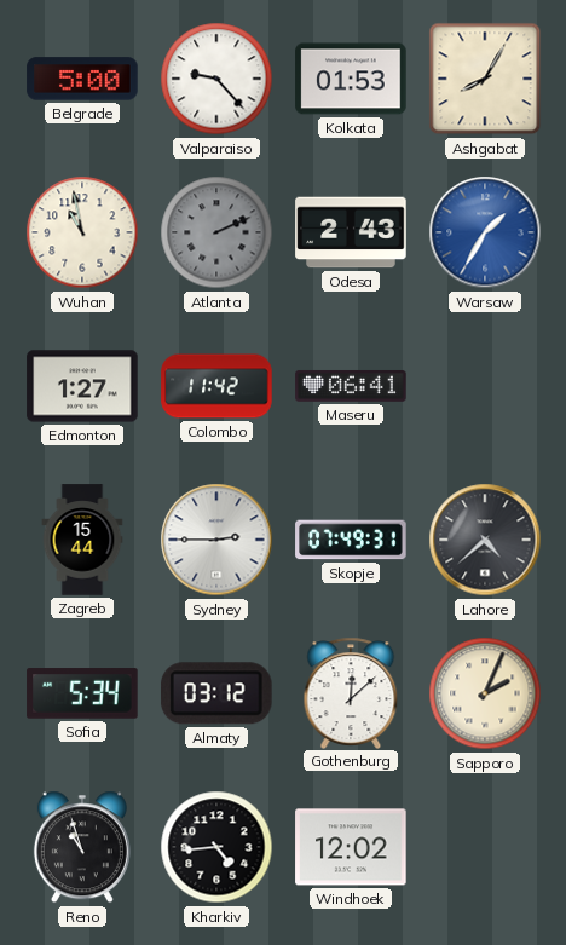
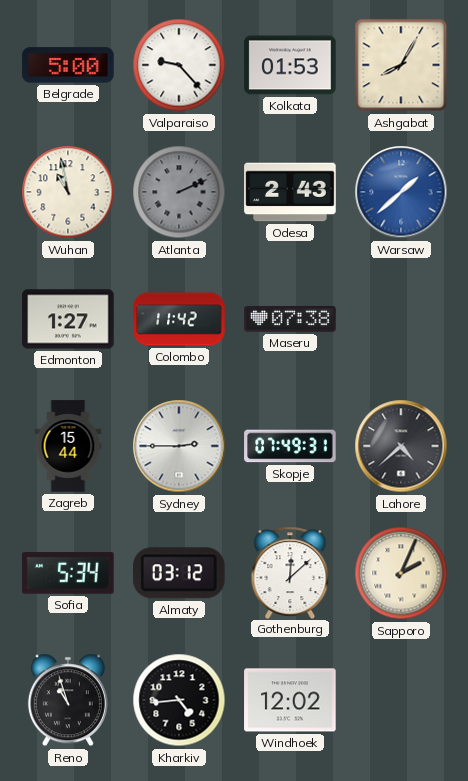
Warsaw: 1:35 -> 1:38
Maseru: 06:41 -> 07:38
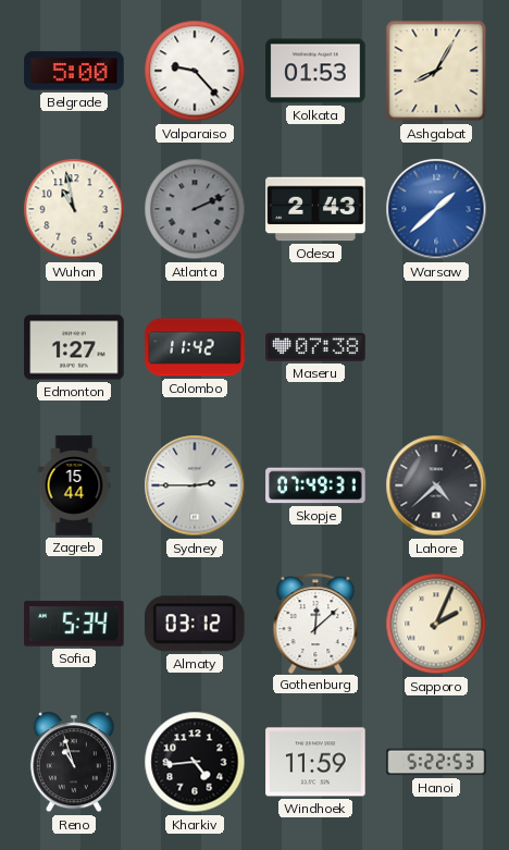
Windhoek: 12:02 -> 11:59
Hanoi: none -> 5:22
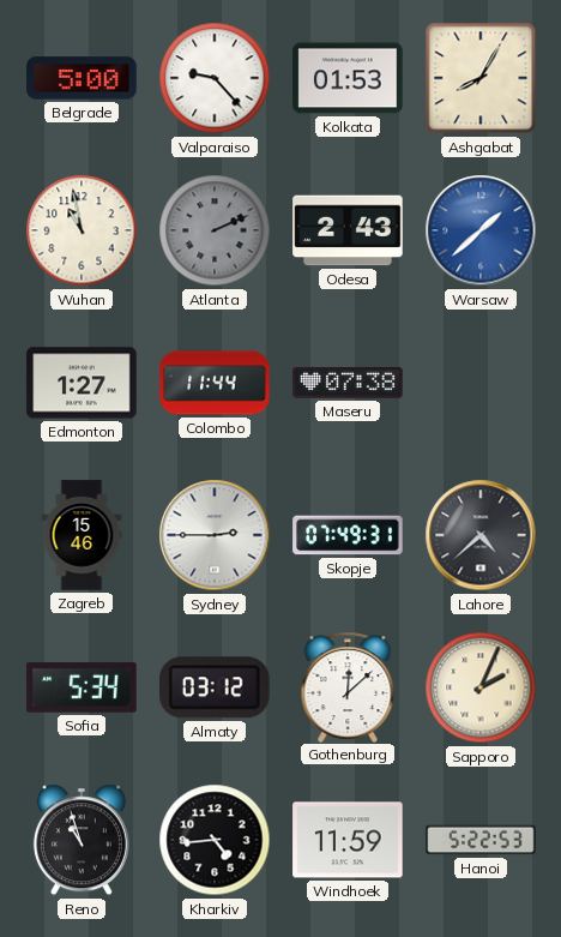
Colombo: 11:42 -> 11:44
Zagreb: 15:44 -> 15:46
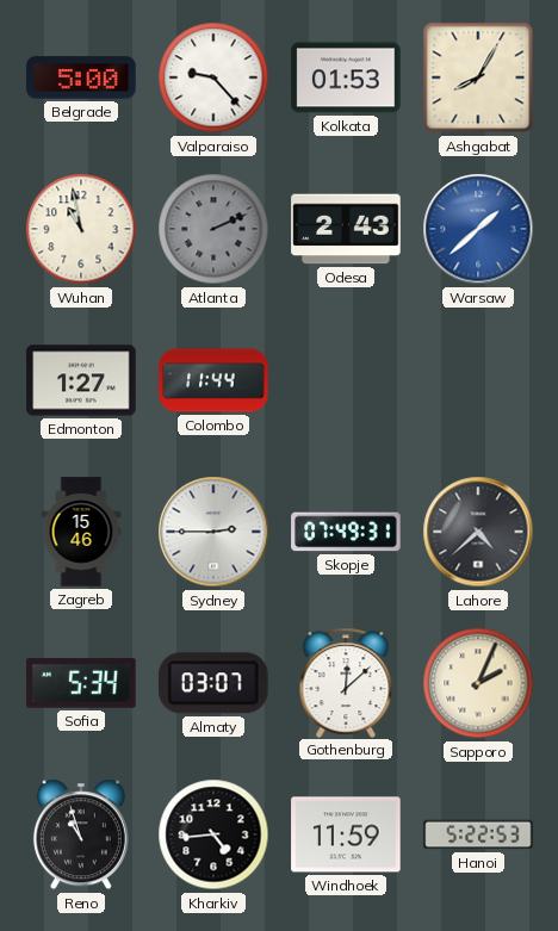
Maseru: 07:38 -> none
Almaty: 03:12 -> 03:07
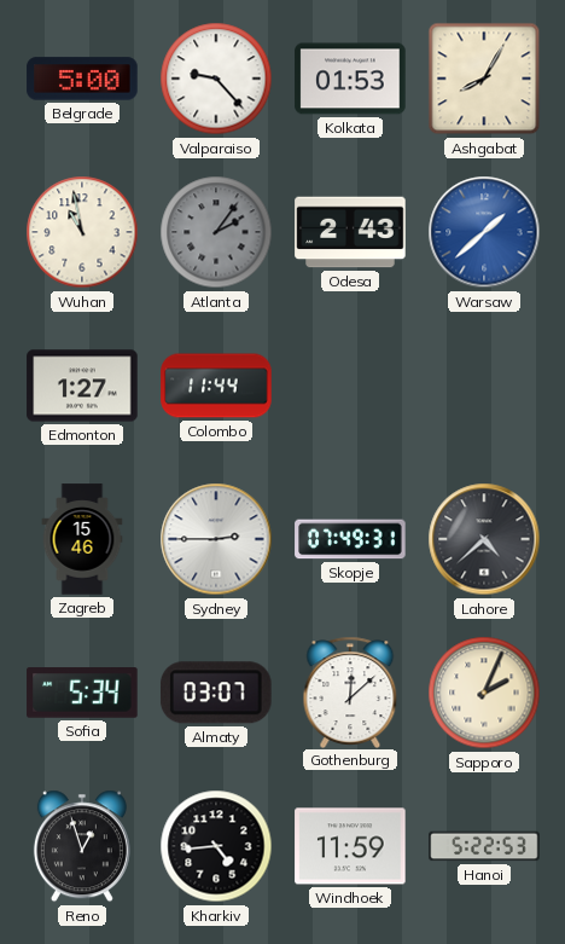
Atlanta: 2:11 -> 2:06
Reno: 10:57 -> 12:57
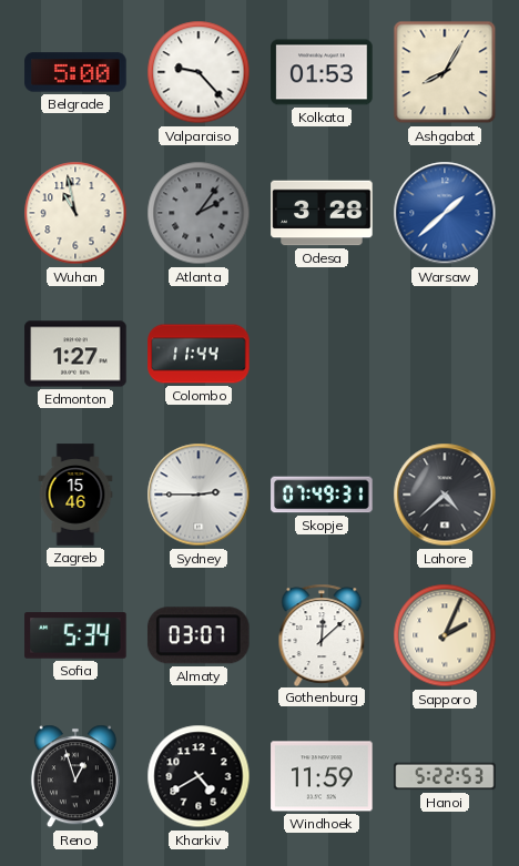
Odesa: 2:43 -> 3:28
Kharkiv: 4:44 -> 4:40
